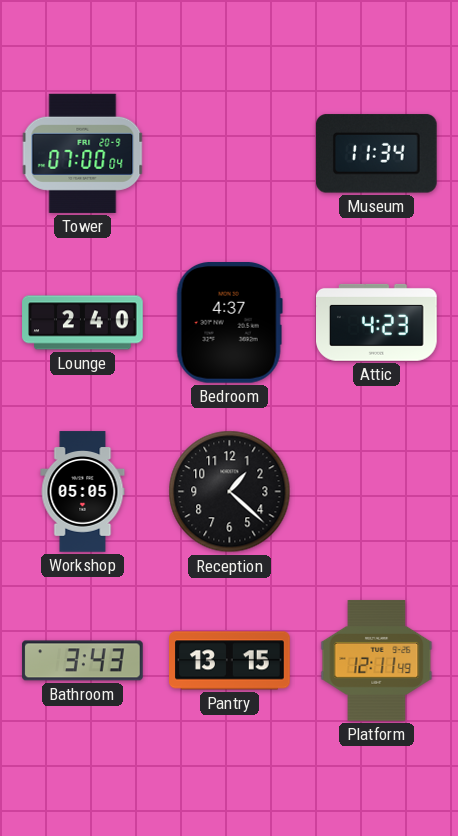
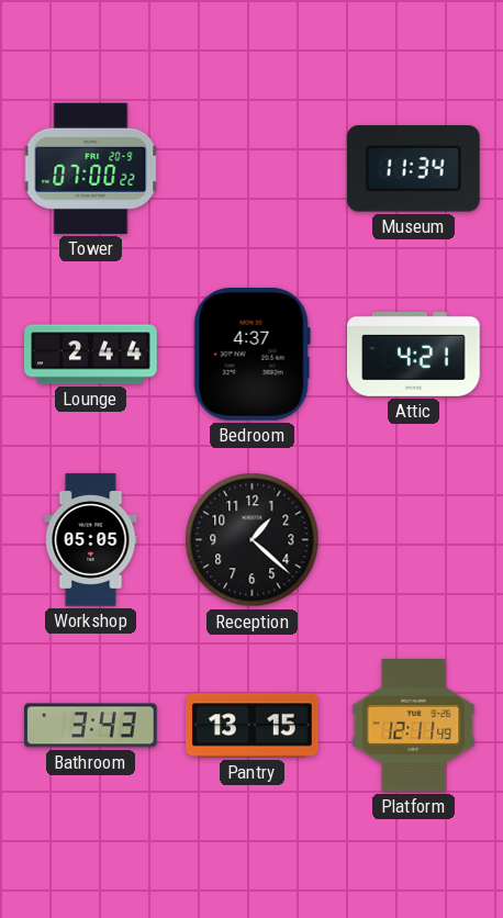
Tower: 07:00:04 -> 07:00:22
Lounge: 2:40 -> 2:44
Attic: 4:23 -> 4:21
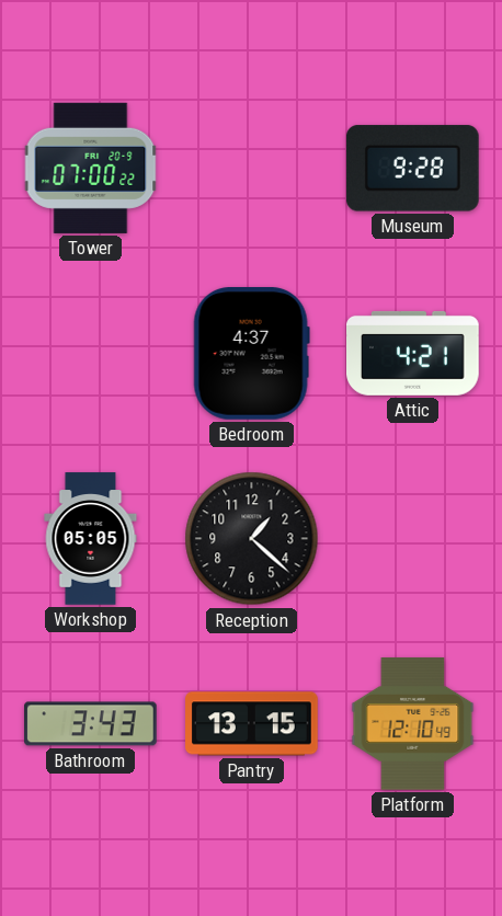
Museum: 11:34 -> 9:28
Lounge: 2:44 -> none
Platform: 12:11 -> 12:10
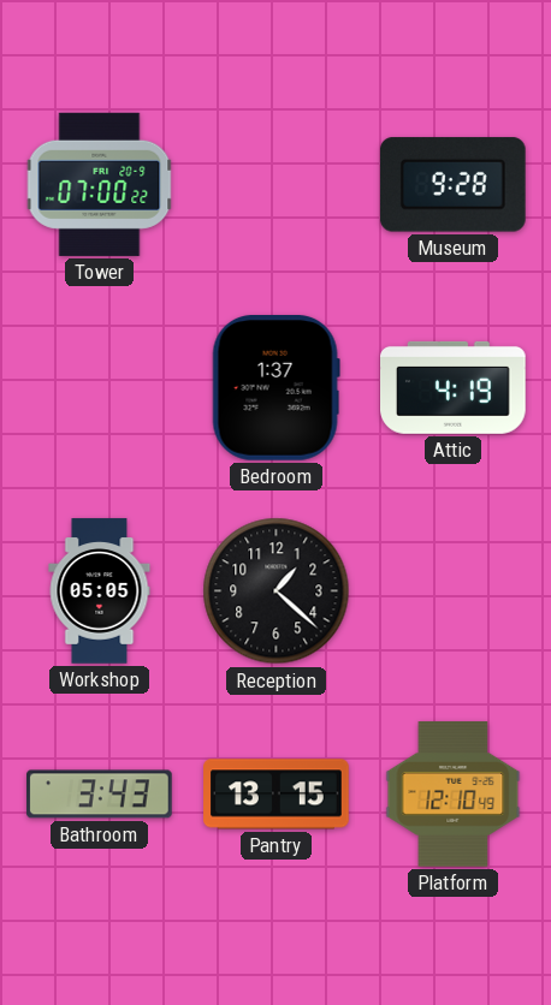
Bedroom: 4:37 -> 1:37
Attic: 4:21 -> 4:19
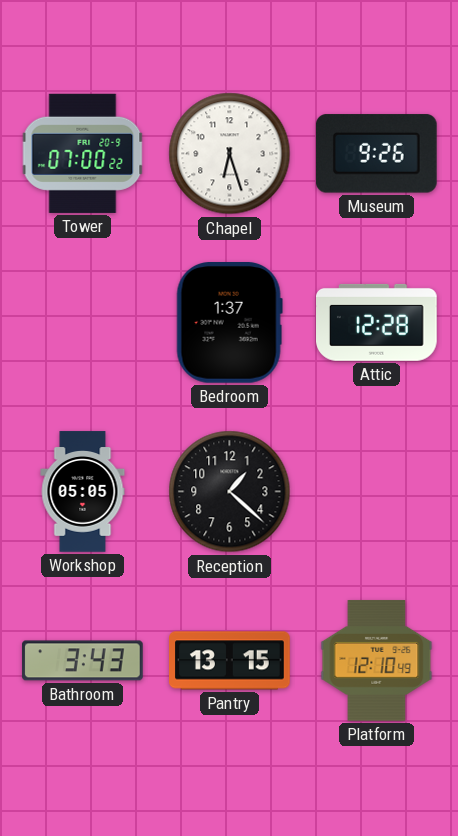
Chapel: none -> 6:27
Museum: 9:28 -> 9:26
Attic: 4:19 -> 12:28
